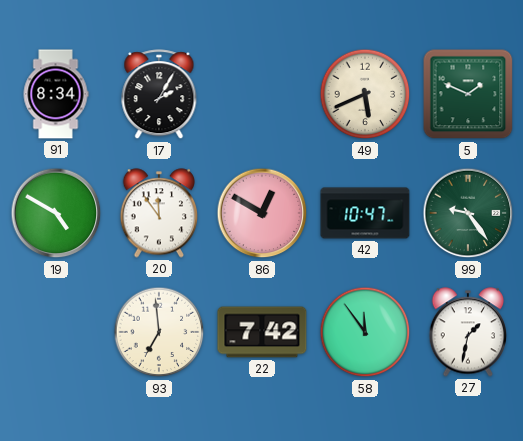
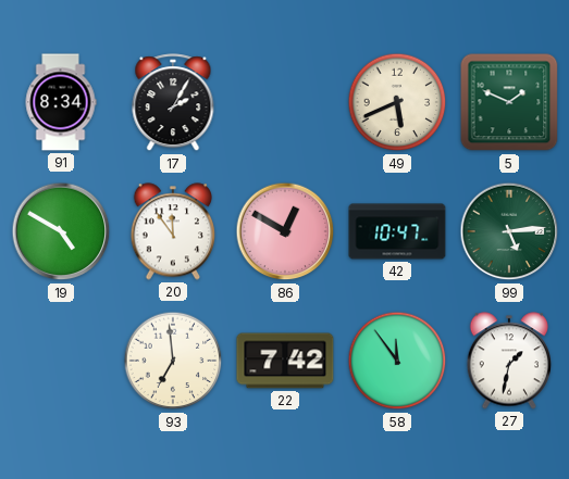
99: 9:24 -> 5:14
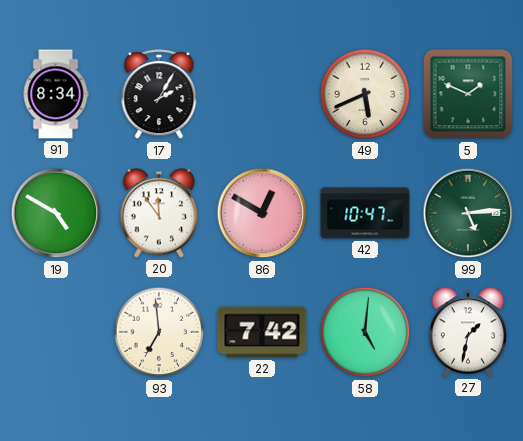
58: 11:54 -> 5:01
